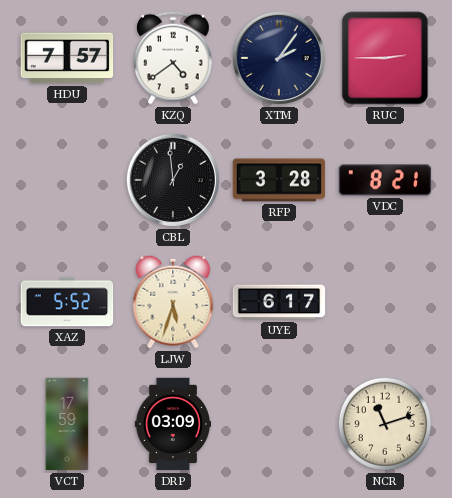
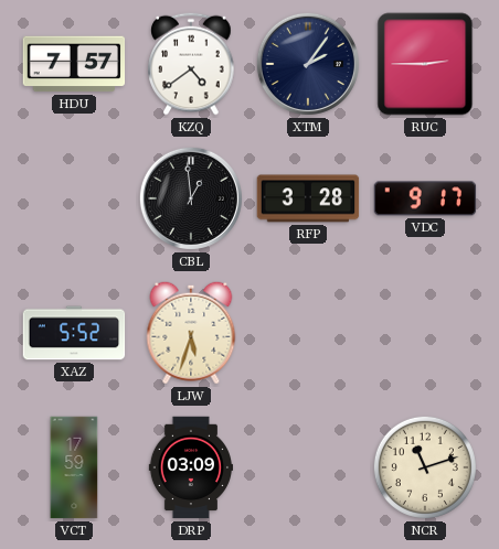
VDC: 8:21 -> 9:17
UYE: 6:17 -> none
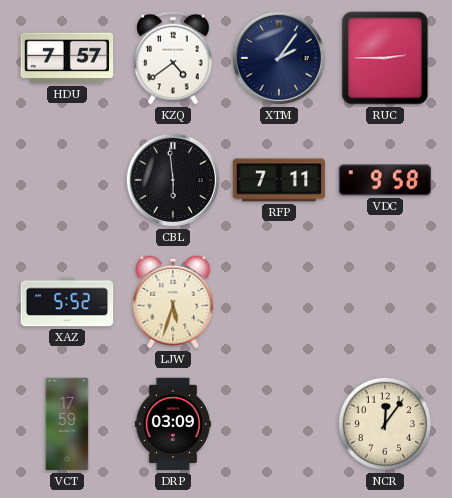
CBL: 12:59 -> 5:59
RFP: 3:28 -> 7:11
VDC: 9:17 -> 9:58
NCR: 11:12 -> 12:06
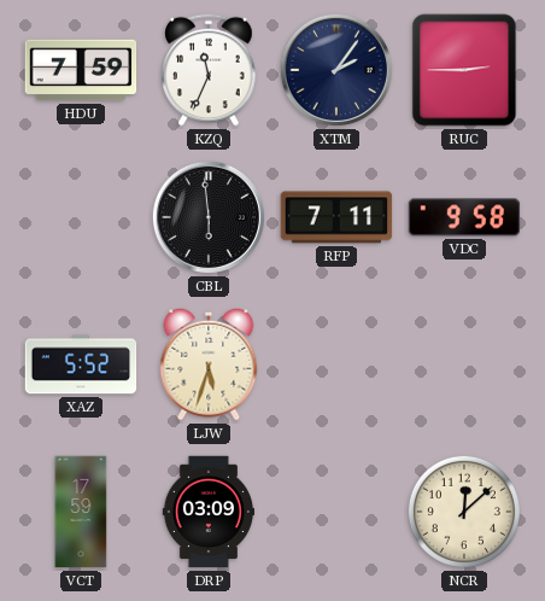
HDU: 7:57 -> 7:59
KZQ: 4:39 -> 11:34
NCR: 12:06 -> 12:08
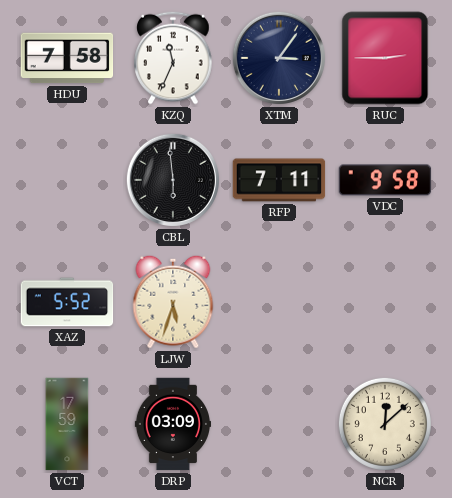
HDU: 7:59 -> 7:58
XTM: 2:06 -> 3:06
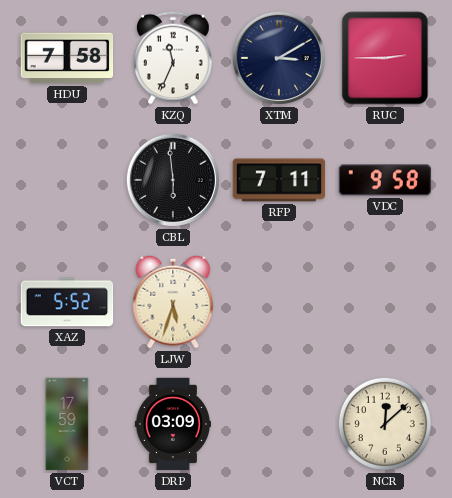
XTM: 3:06 -> 3:10
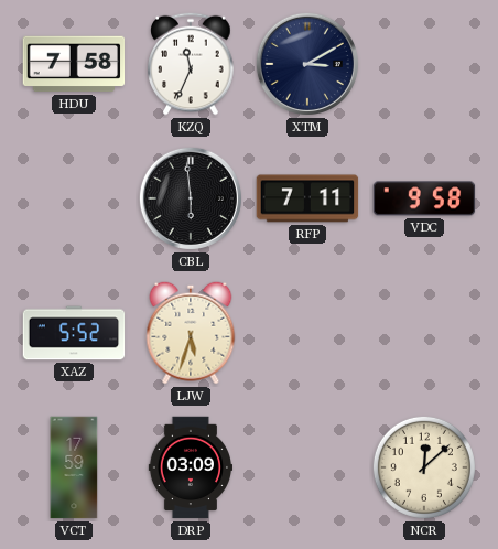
RUC: 2:45 -> none
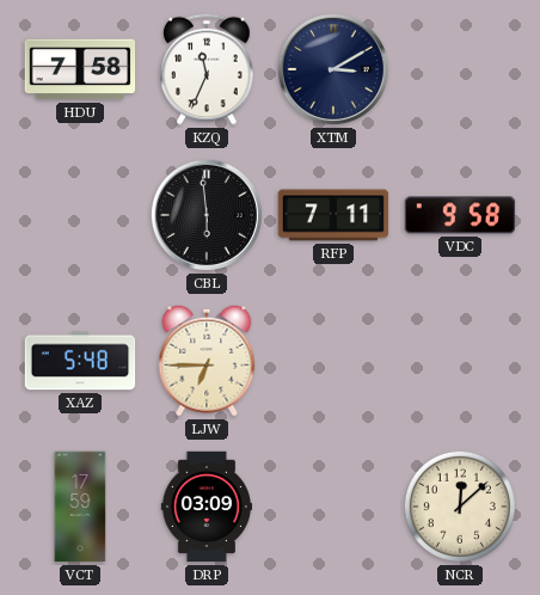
XAZ: 5:52 -> 5:48
LJW: 5:33 -> 6:45
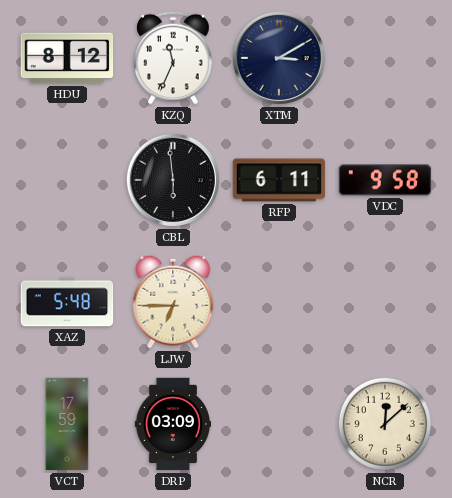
HDU: 7:58 -> 8:12
RFP: 7:11 -> 6:11
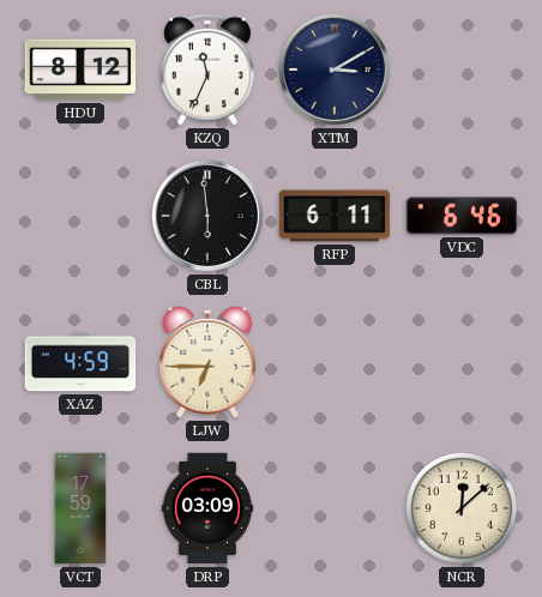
VDC: 9:58 -> 6:46
XAZ: 5:48 -> 4:59
